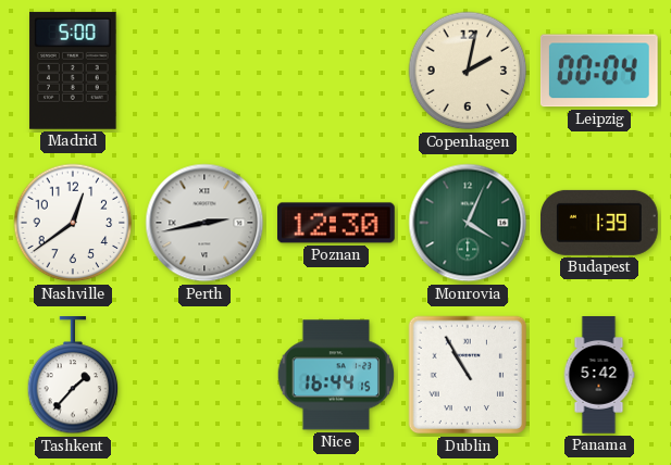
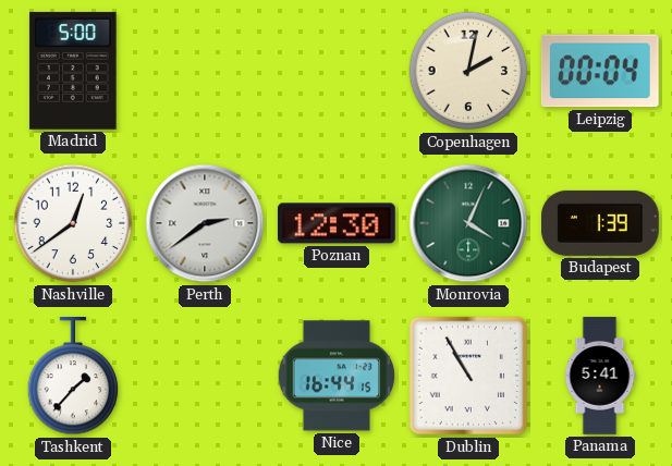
Perth: 2:43 -> 2:39
Panama: 5:42 -> 5:41
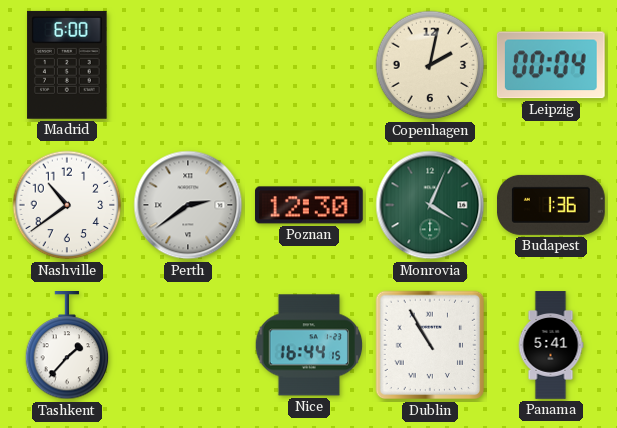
Madrid: 5:00 -> 6:00
Nashville: 12:39 -> 10:39
Budapest: 1:39 -> 1:36
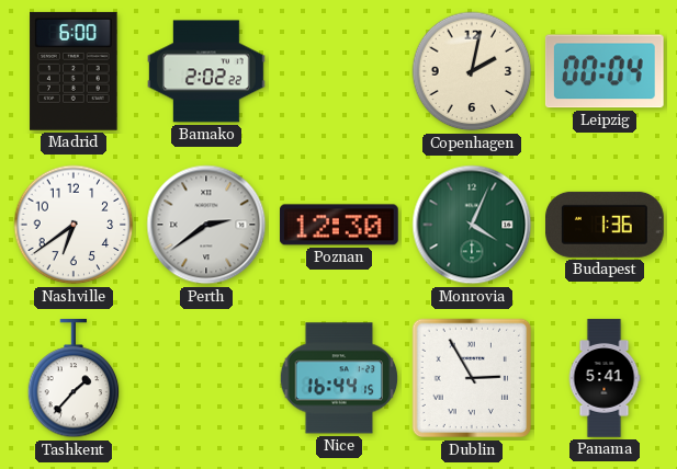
Bamako: none -> 2:02
Nashville: 10:39 -> 6:39
Dublin: 10:55 -> 2:55
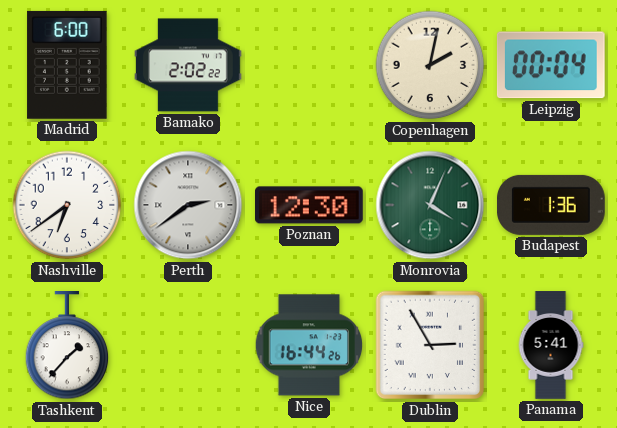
Nice: 16:44:15 -> 16:44:26
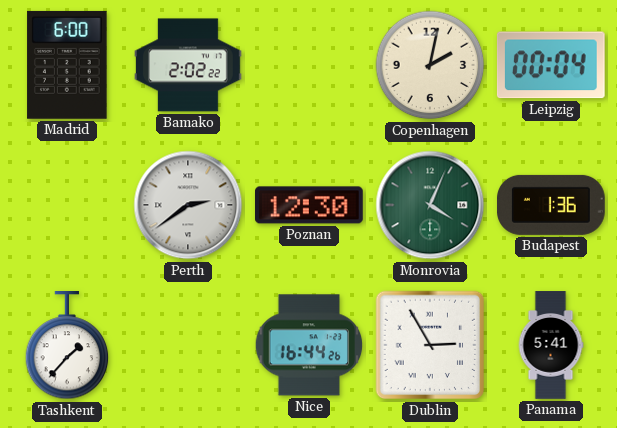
Nashville: 6:39 -> none
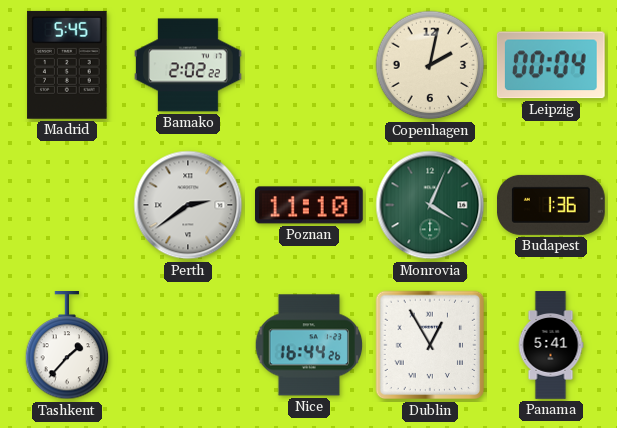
Madrid: 6:00 -> 5:45
Poznan: 12:30 -> 11:10
Dublin: 2:55 -> 12:55
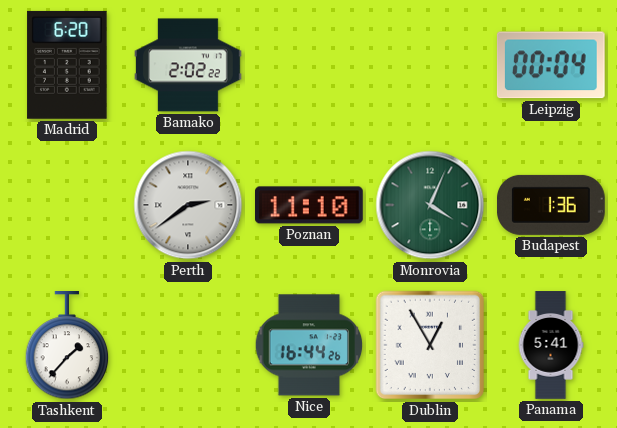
Madrid: 5:45 -> 6:20
Copenhagen: 2:02 -> none
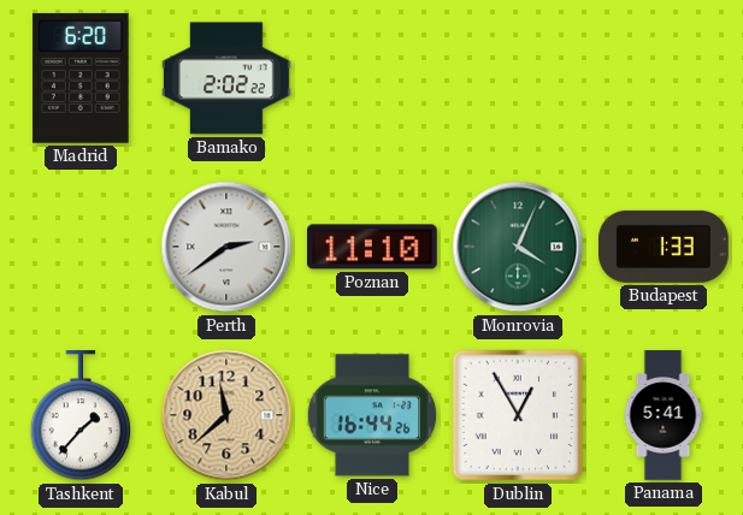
Leipzig: 00:04 -> none
Budapest: 1:36 -> 1:33
Kabul: none -> 11:38
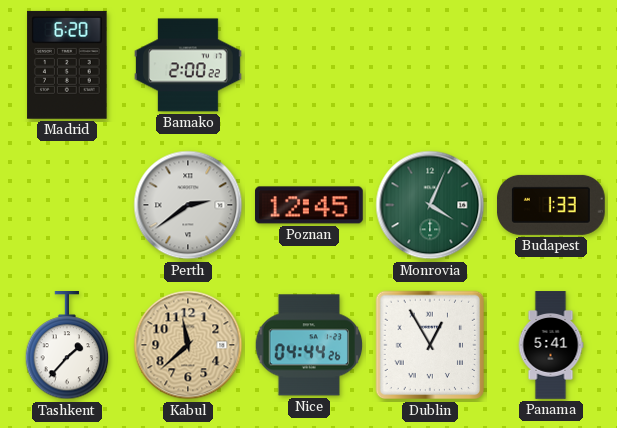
Bamako: 2:02 -> 2:00
Poznan: 11:10 -> 12:45
Nice: 16:44 -> 04:44
